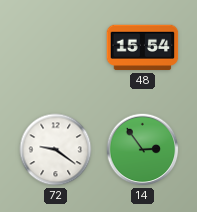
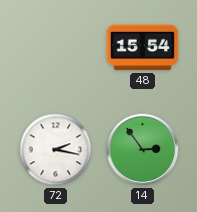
72: 9:21 -> 2:17
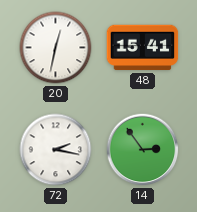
20: none -> 12:32
48: 15:54 -> 15:41
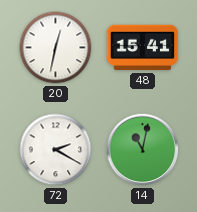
72: 2:17 -> 2:20
14: 2:54 -> 11:02
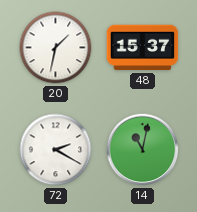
20: 12:32 -> 1:32
48: 15:41 -> 15:37
